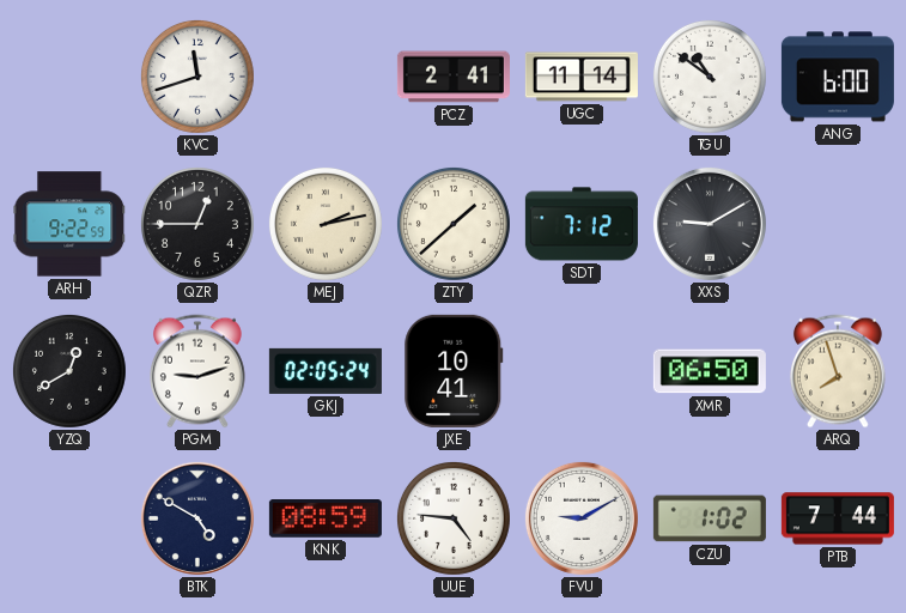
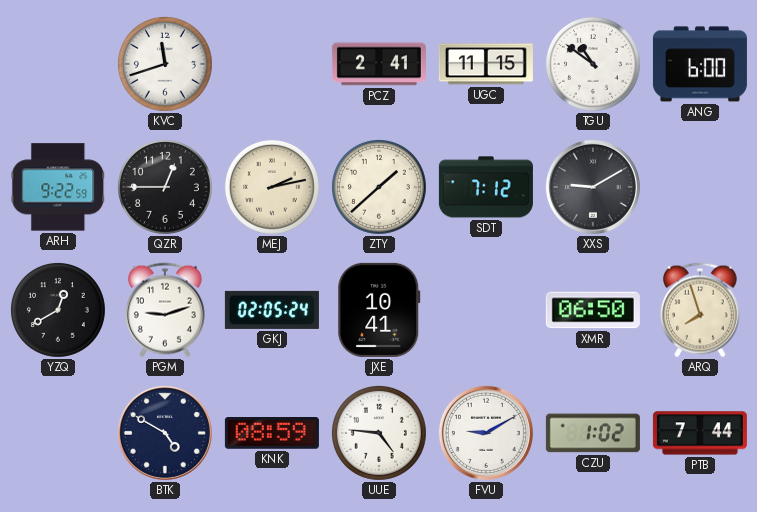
UGC: 11:14 -> 11:15
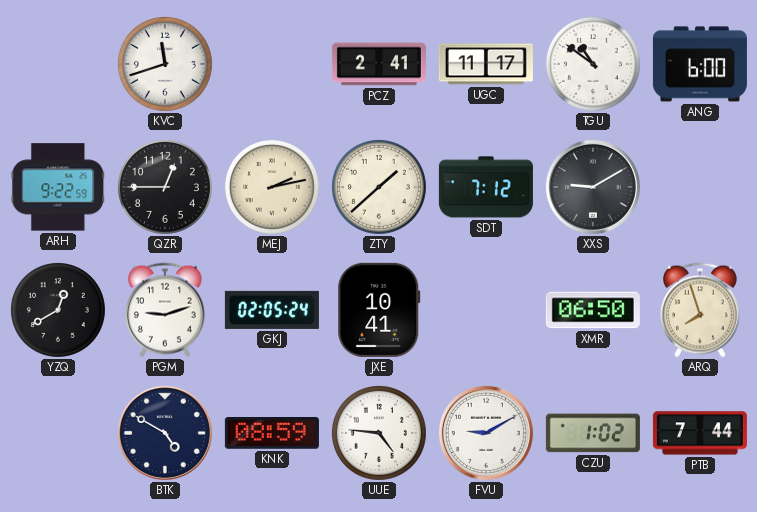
UGC: 11:15 -> 11:17
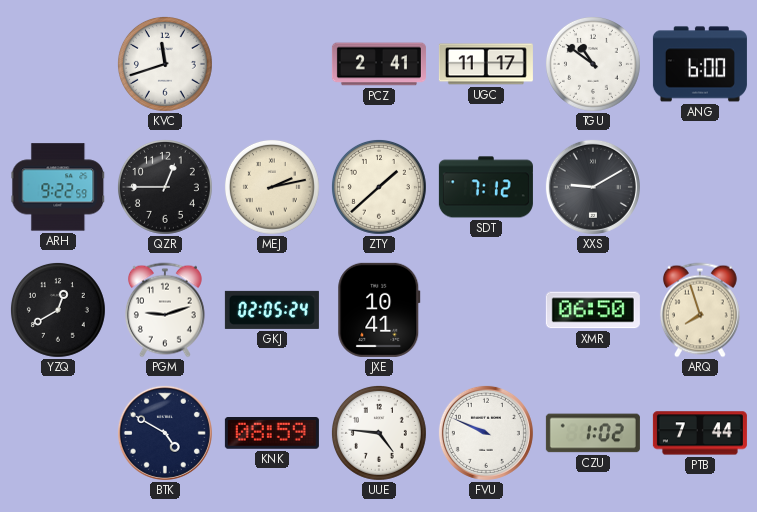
FVU: 9:10 -> 9:49
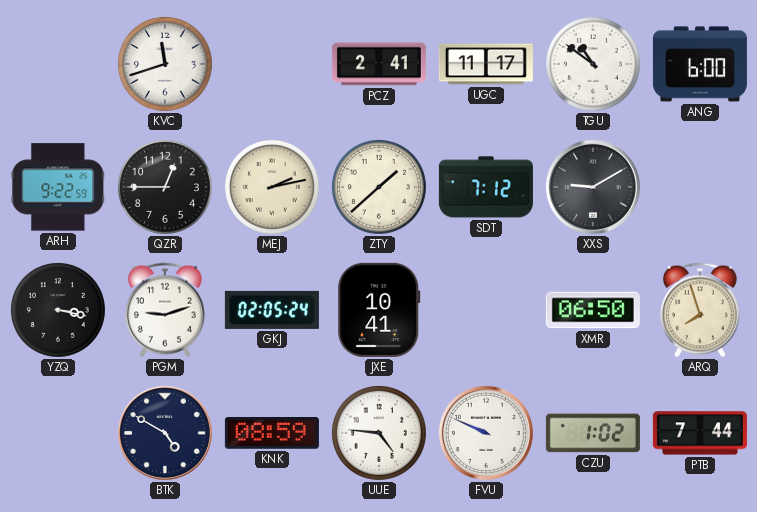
YZQ: 12:40 -> 3:17
